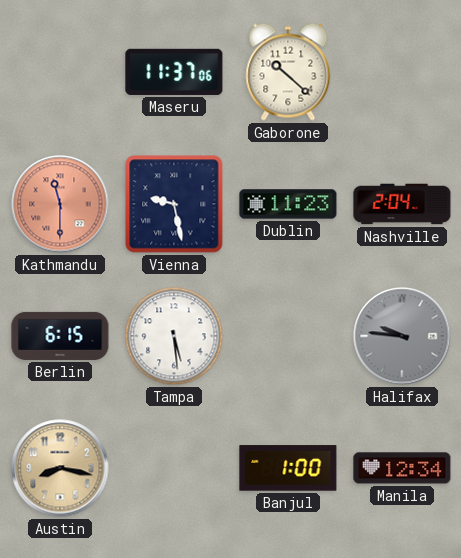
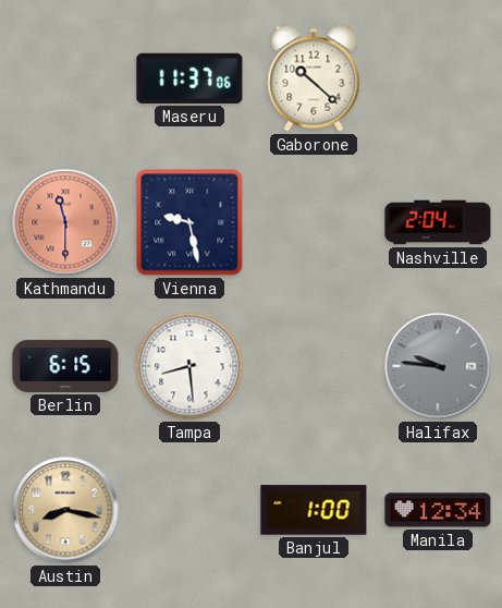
Dublin: 11:23 -> none
Tampa: 5:29 -> 8:29
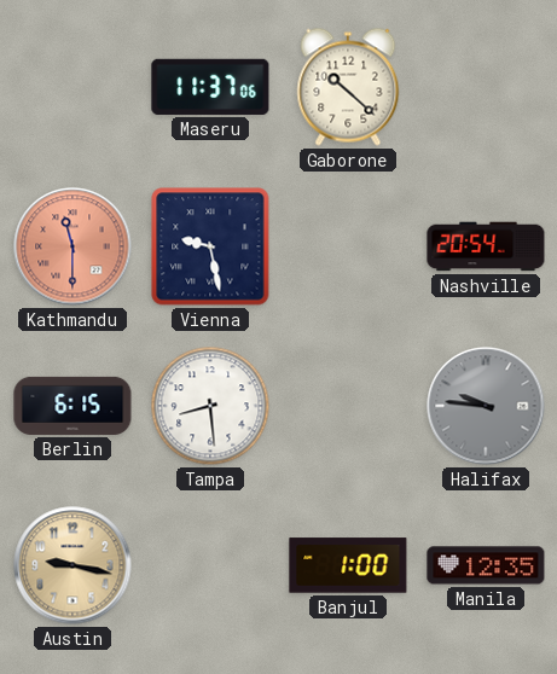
Nashville: 2:04 -> 20:54
Austin: 8:17 -> 9:17
Manila: 12:34 -> 12:35
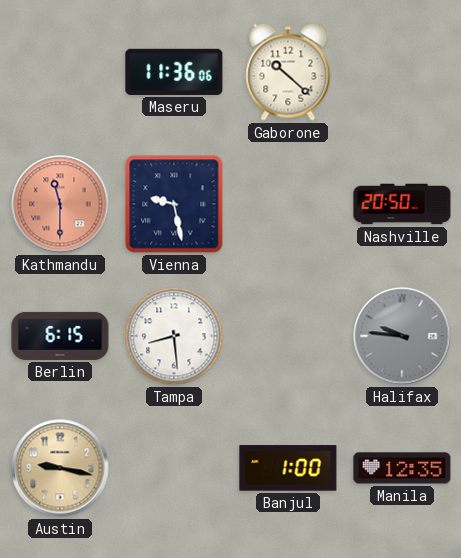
Maseru: 11:37 -> 11:36
Nashville: 20:54 -> 20:50
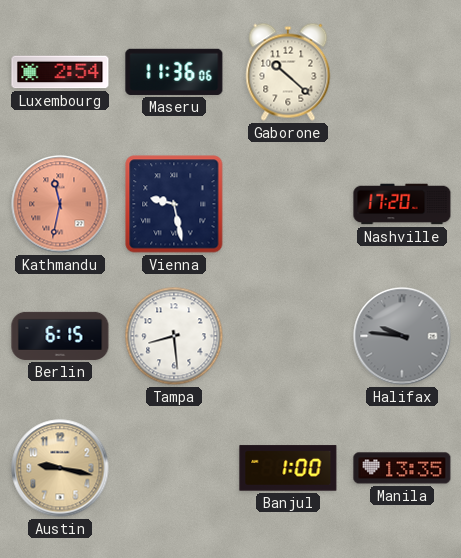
Luxembourg: none -> 2:54
Kathmandu: 11:30 -> 11:32
Nashville: 20:50 -> 17:20
Manila: 12:35 -> 13:35
